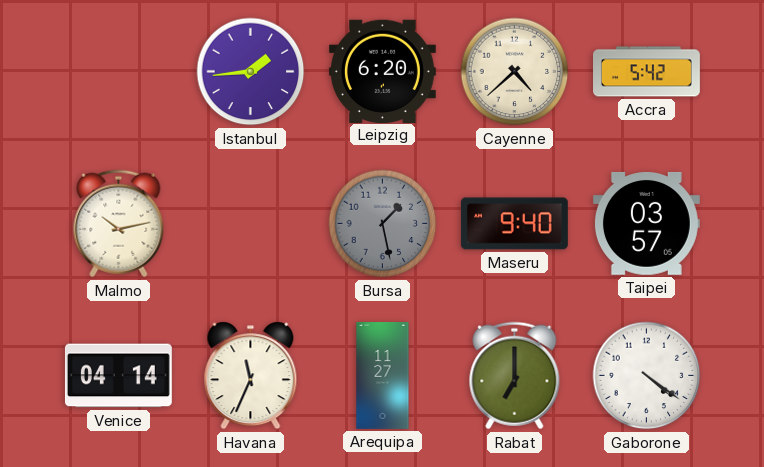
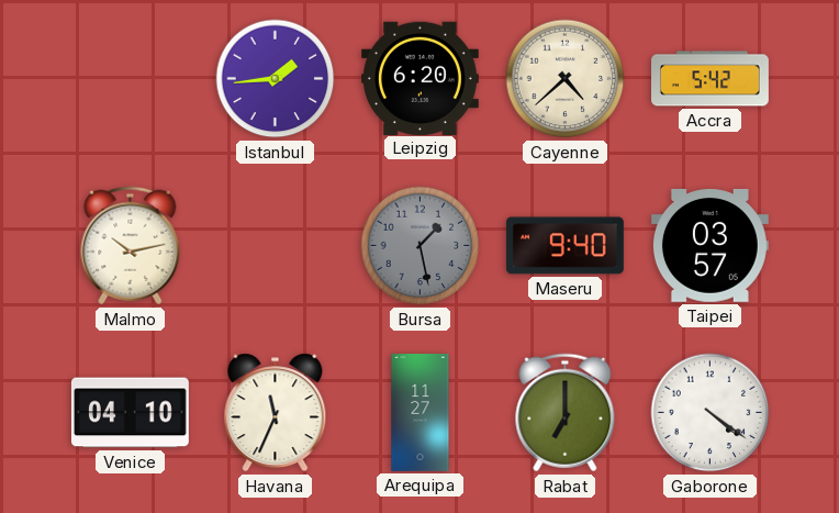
Venice: 04:14 -> 04:10
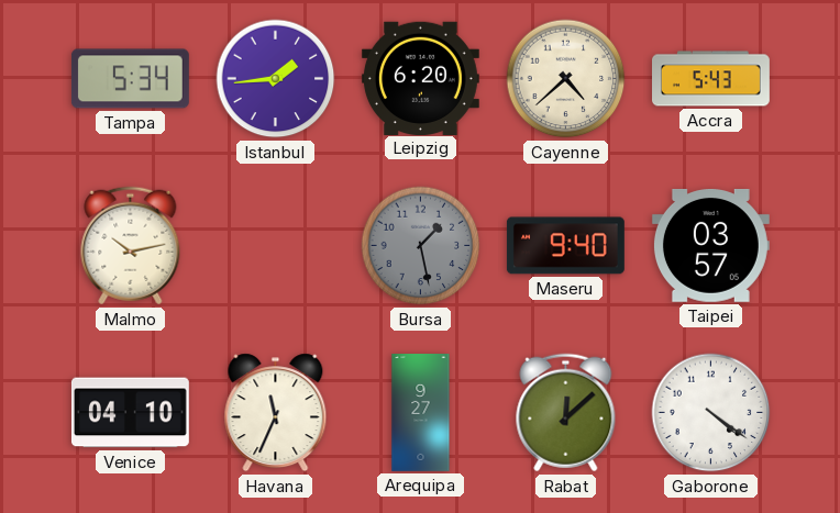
Tampa: none -> 5:34
Accra: 5:42 -> 5:43
Arequipa: 11:27 -> 9:27
Rabat: 7:00 -> 12:08
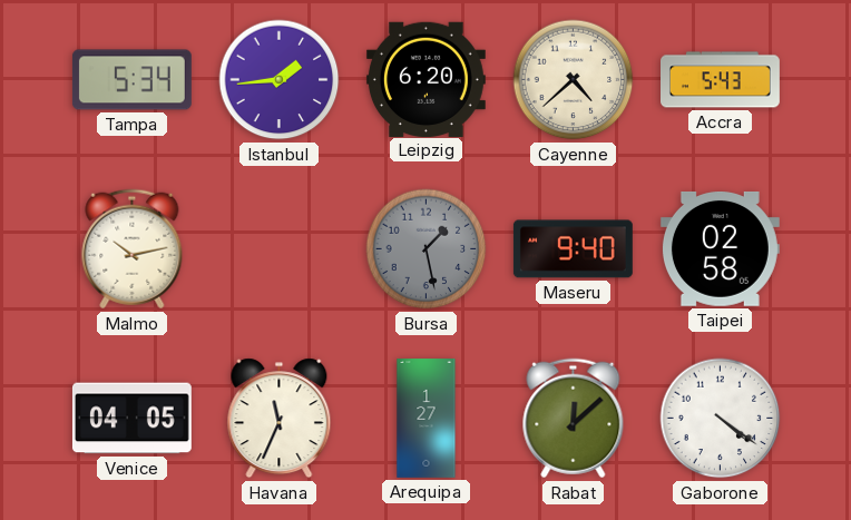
Taipei: 03:57 -> 02:58
Venice: 04:10 -> 04:05
Arequipa: 9:27 -> 1:27
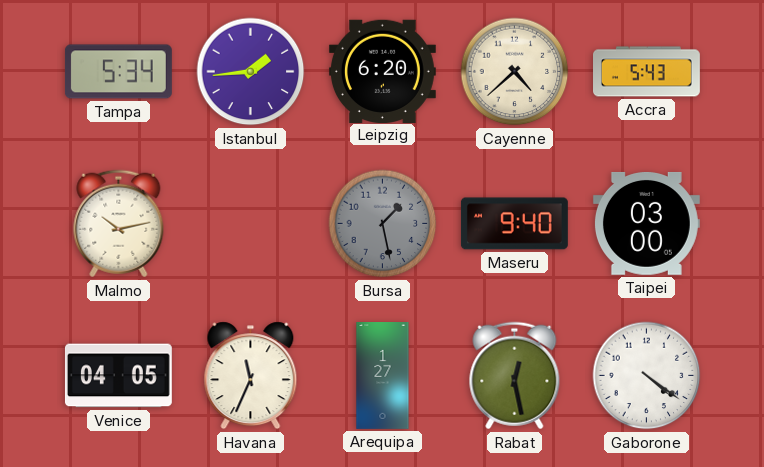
Taipei: 02:58 -> 03:00
Rabat: 12:08 -> 12:28
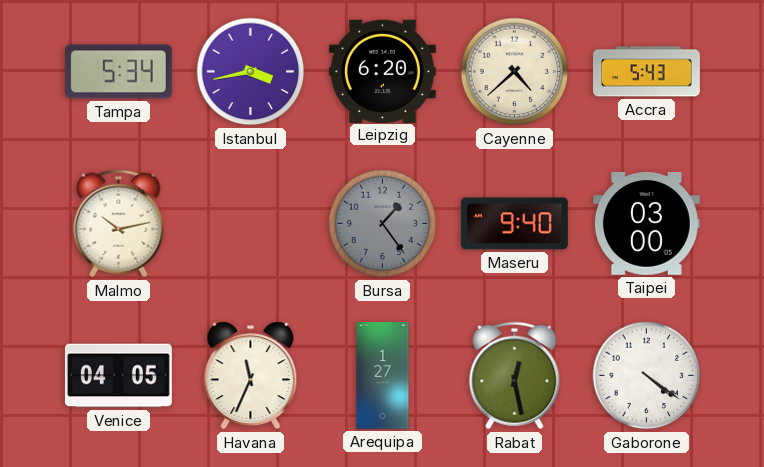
Istanbul: 1:44 -> 3:43
Bursa: 1:28 -> 1:24
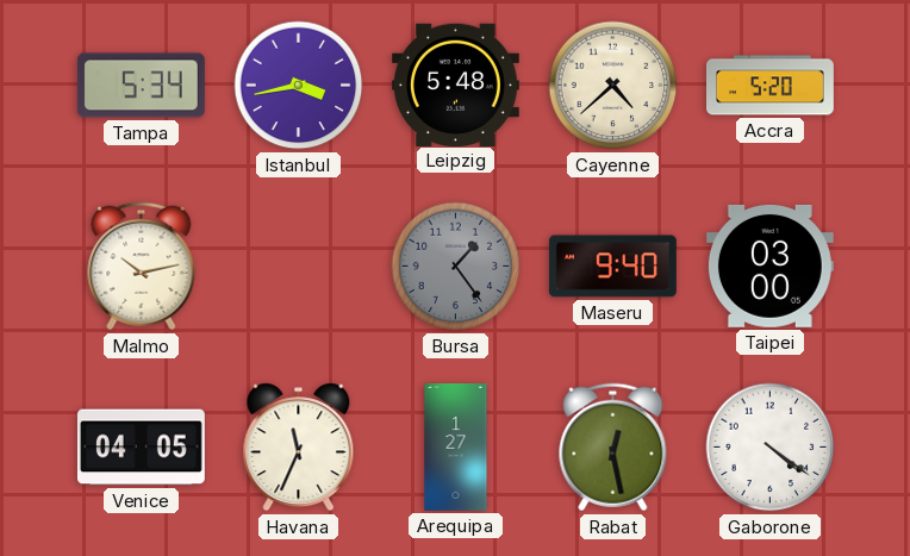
Leipzig: 6:20 -> 5:48
Accra: 5:43 -> 5:20
